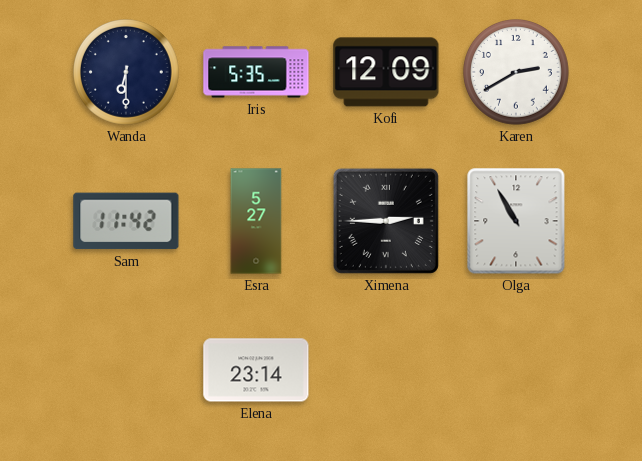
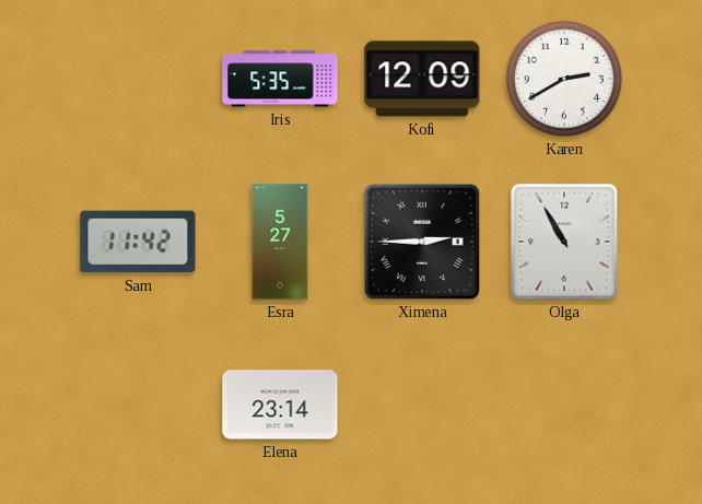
Wanda: 6:30 -> none
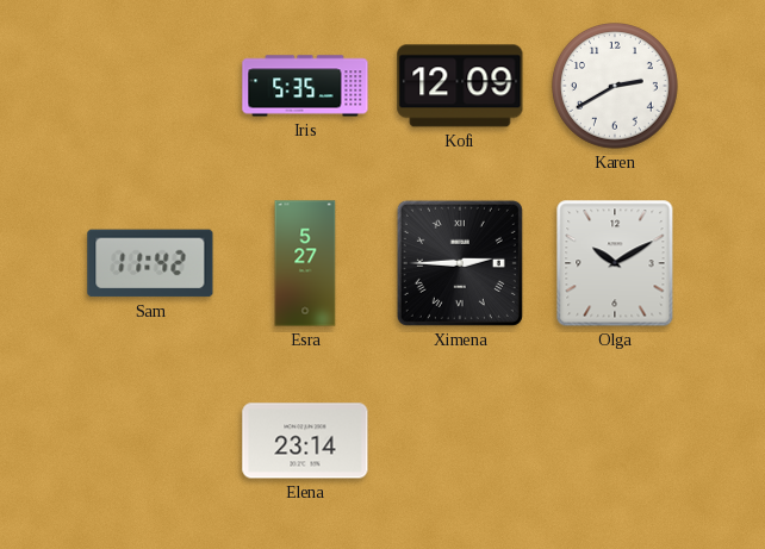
Olga: 10:55 -> 10:10
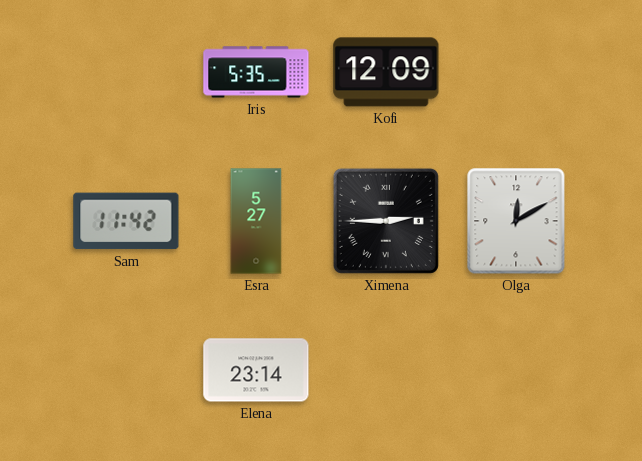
Karen: 2:40 -> none
Olga: 10:10 -> 12:10
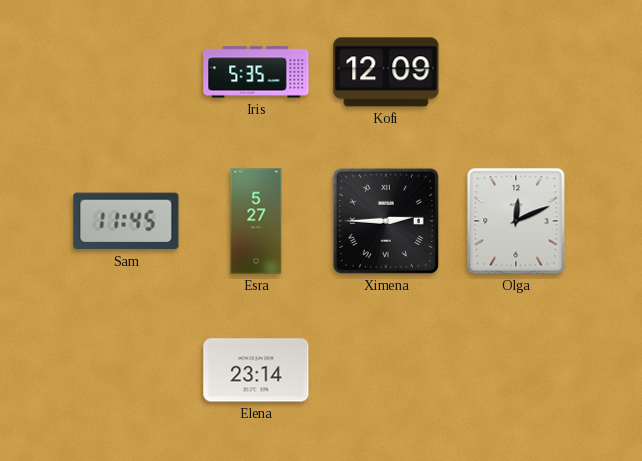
Sam: 11:42 -> 11:45
Olga: 12:10 -> 12:11
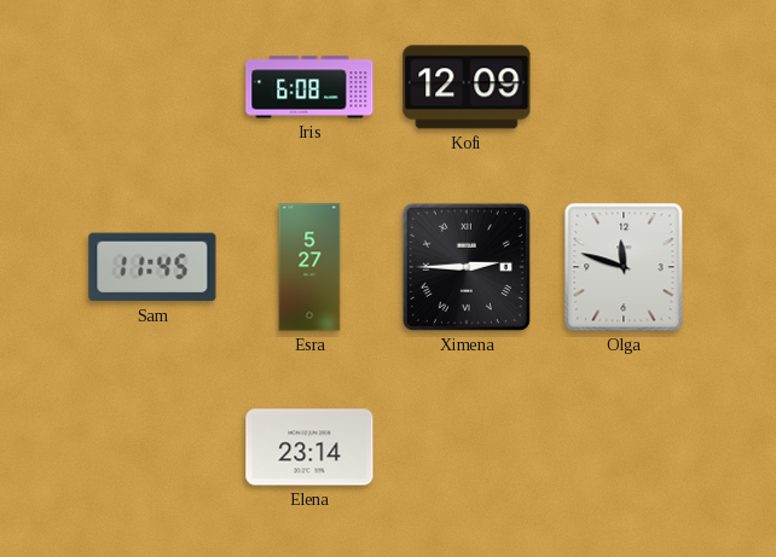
Iris: 5:35 -> 6:08
Olga: 12:11 -> 11:48
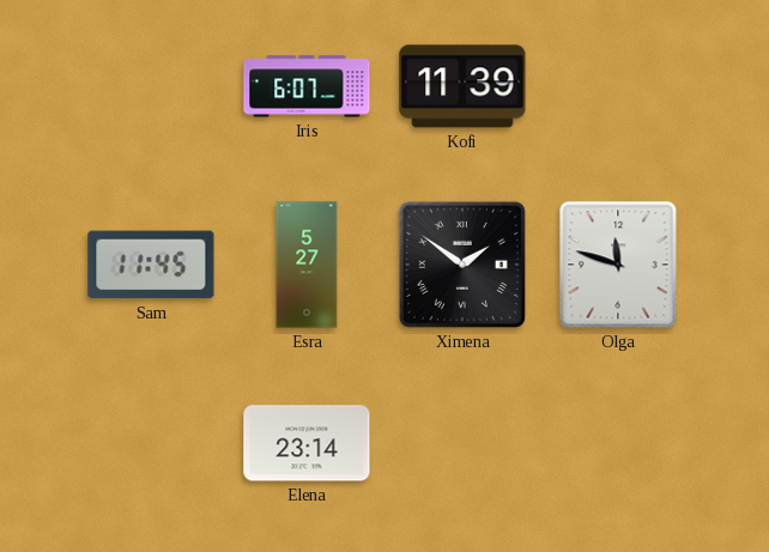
Iris: 6:08 -> 6:07
Kofi: 12:09 -> 11:39
Ximena: 2:45 -> 1:51
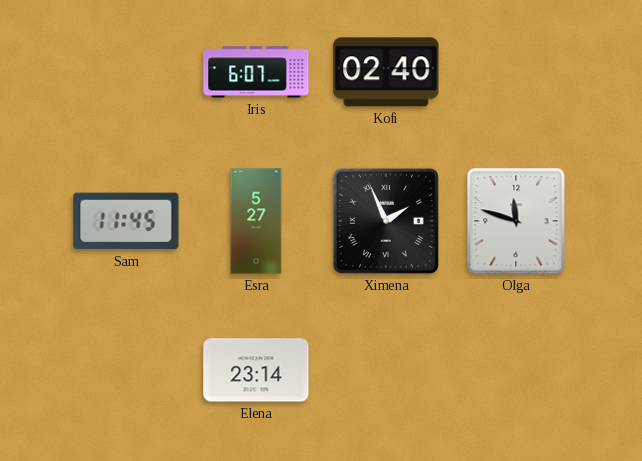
Kofi: 11:39 -> 02:40
Ximena: 1:51 -> 1:56
